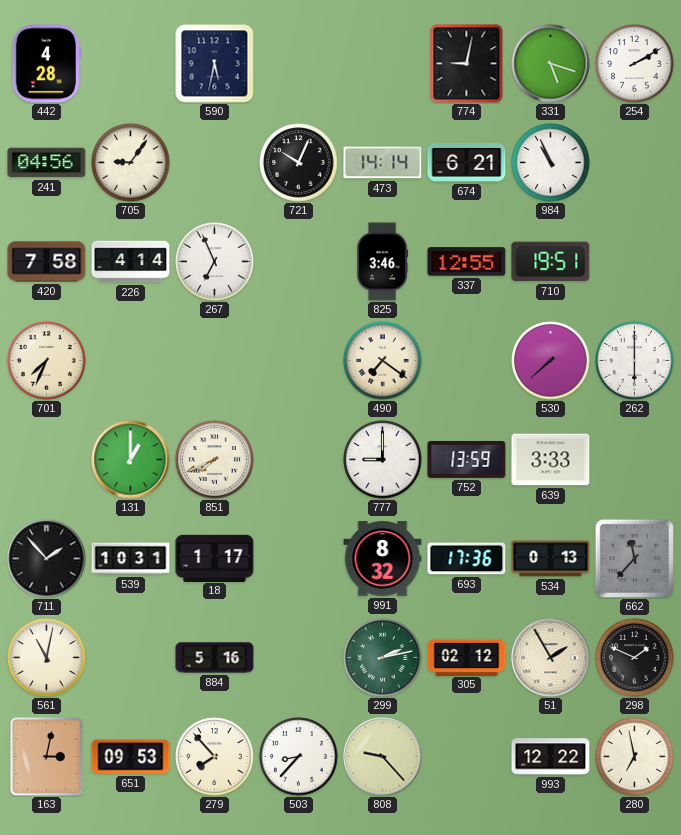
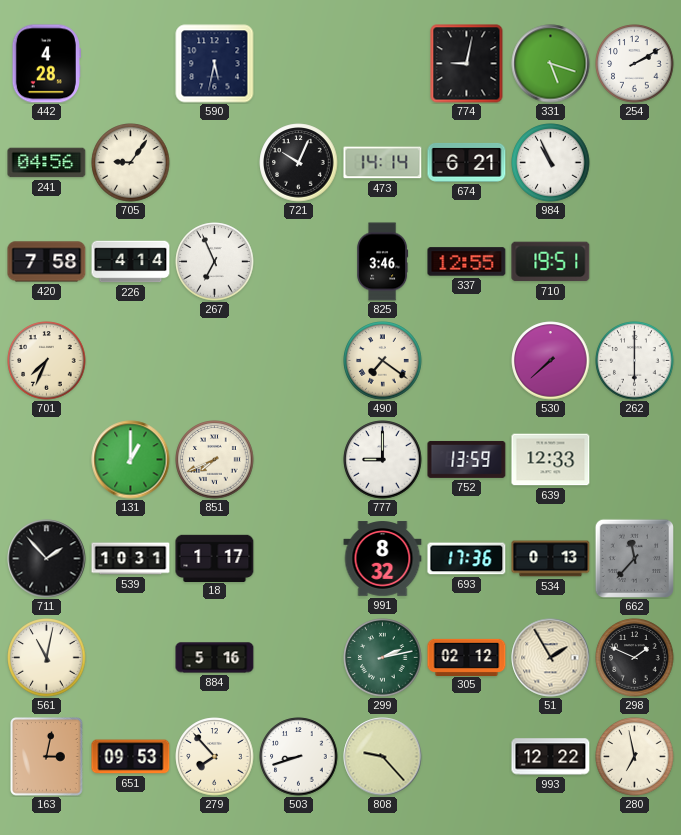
639: 3:33 -> 12:33
503: 8:37 -> 8:42
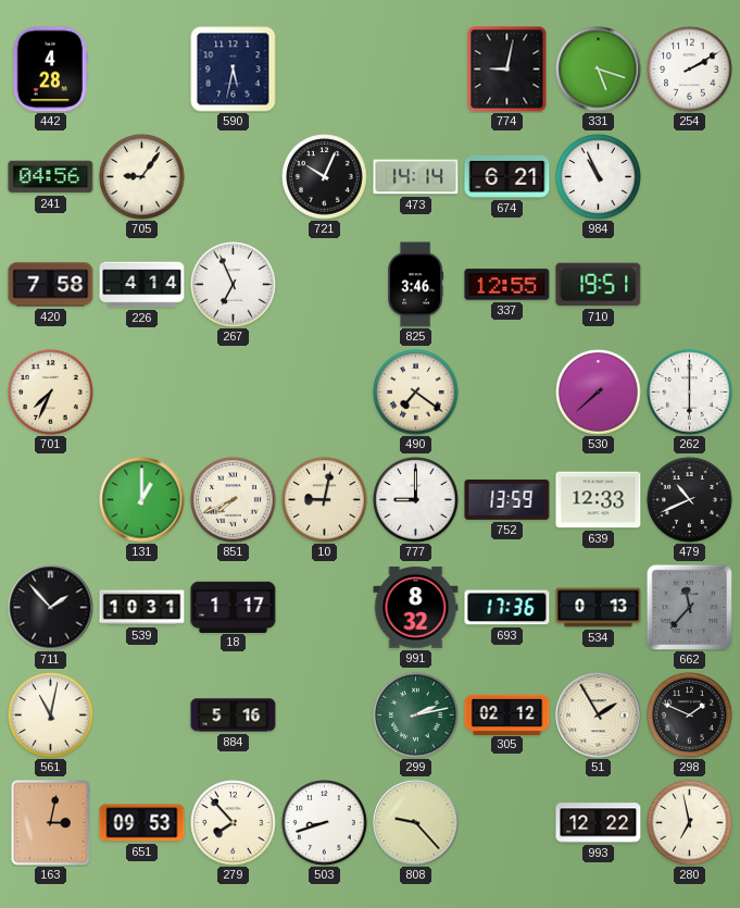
10: none -> 9:02
479: none -> 10:41
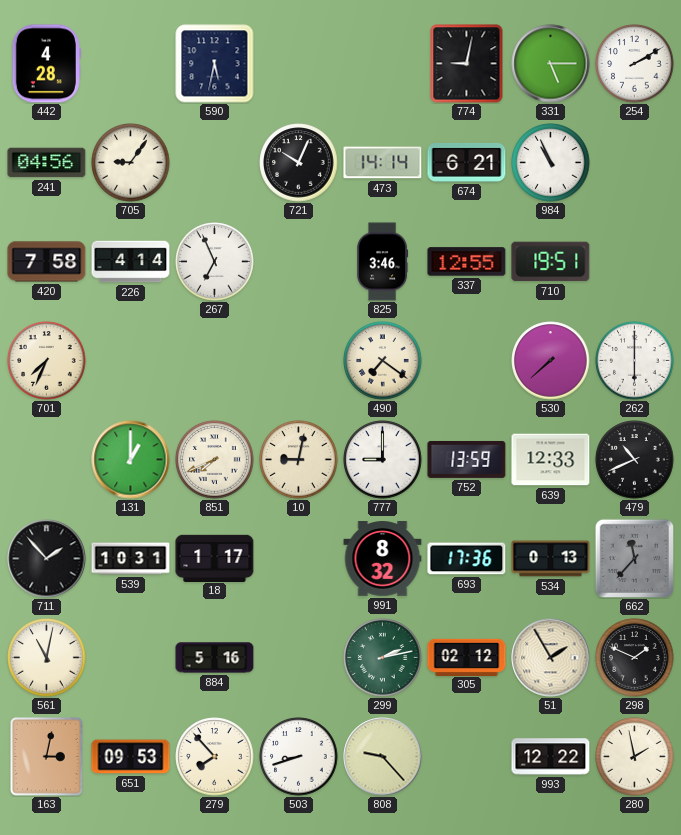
331: 5:18 -> 5:15
280: 6:58 -> 1:58
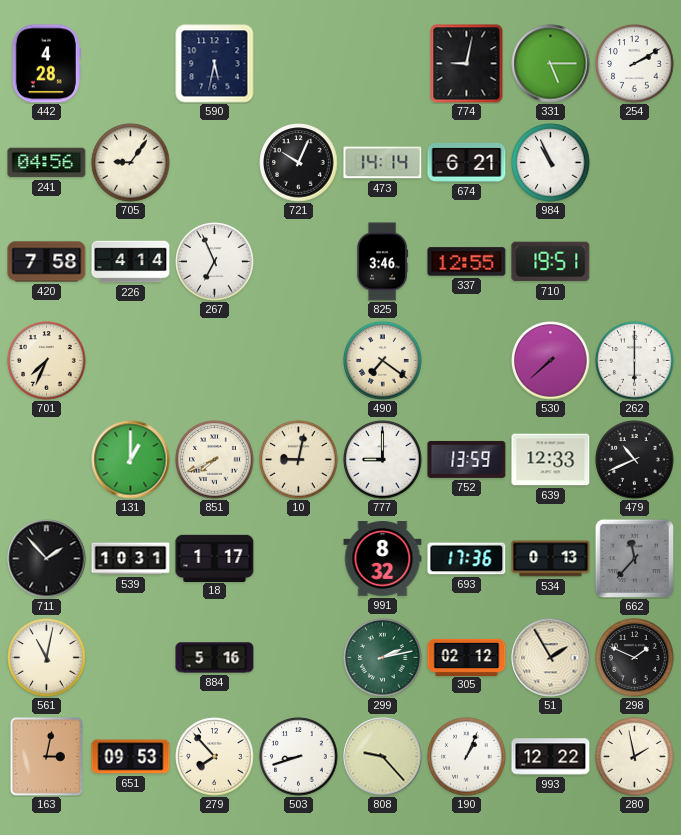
190: none -> 1:04
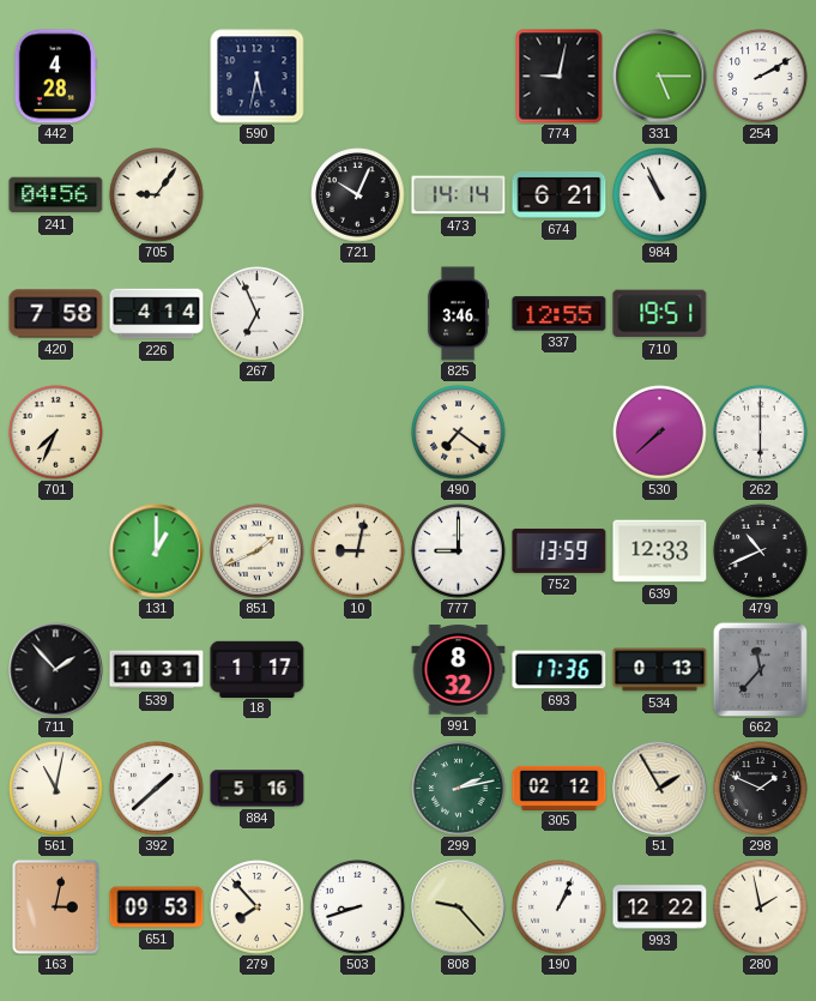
851: 7:41 -> 1:41
392: none -> 1:38
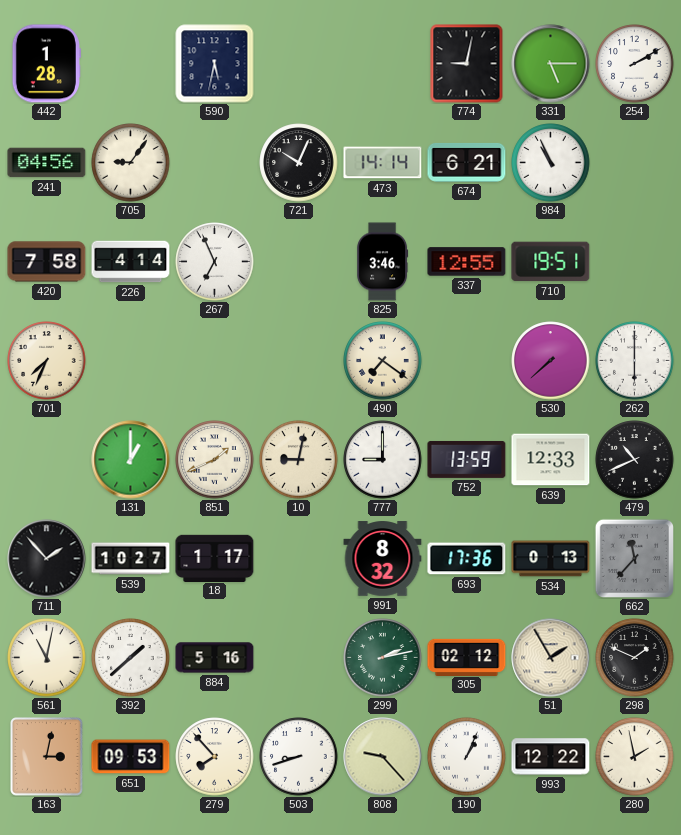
442: 4:28 -> 1:28
539: 10:31 -> 10:27
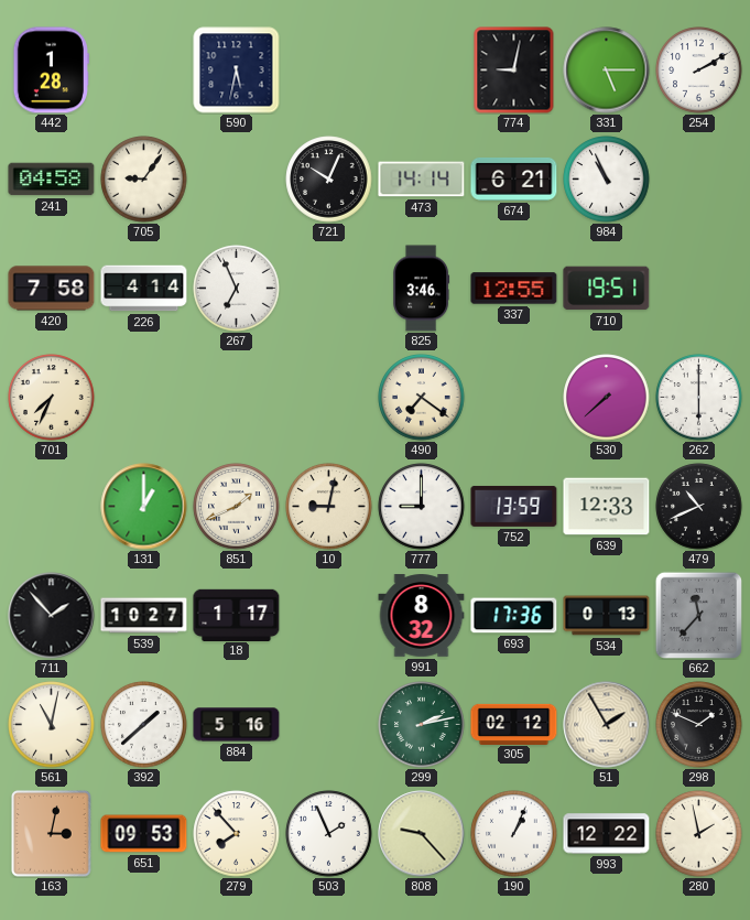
241: 04:56 -> 04:58
503: 8:42 -> 1:56
